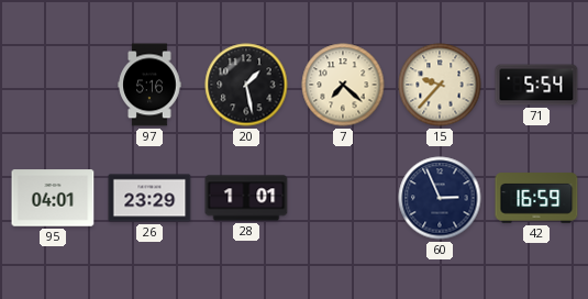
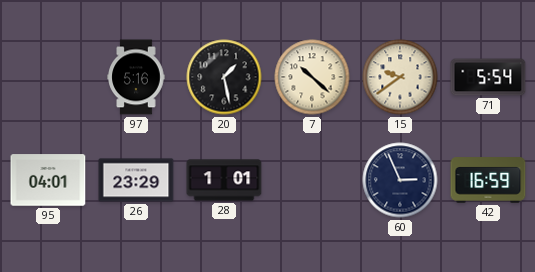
7: 7:22 -> 10:22
15: 9:37 -> 9:39
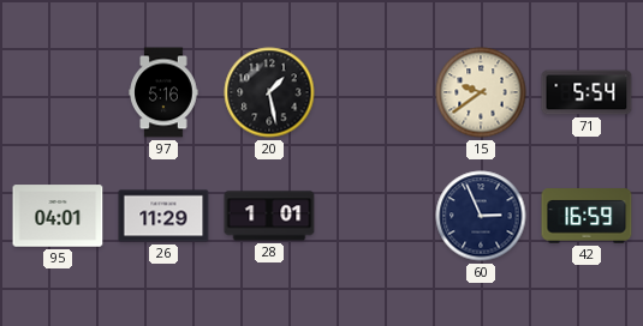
7: 10:22 -> none
26: 23:29 -> 11:29
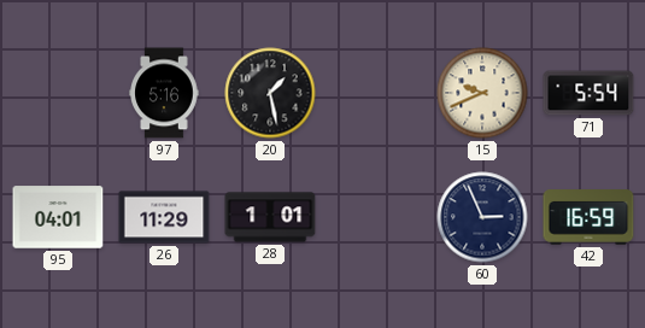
15: 9:39 -> 9:41
